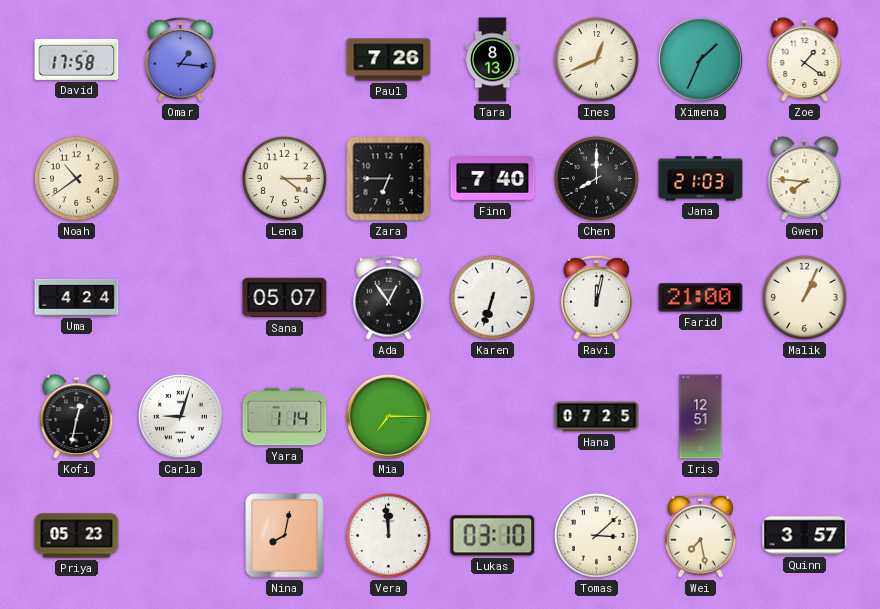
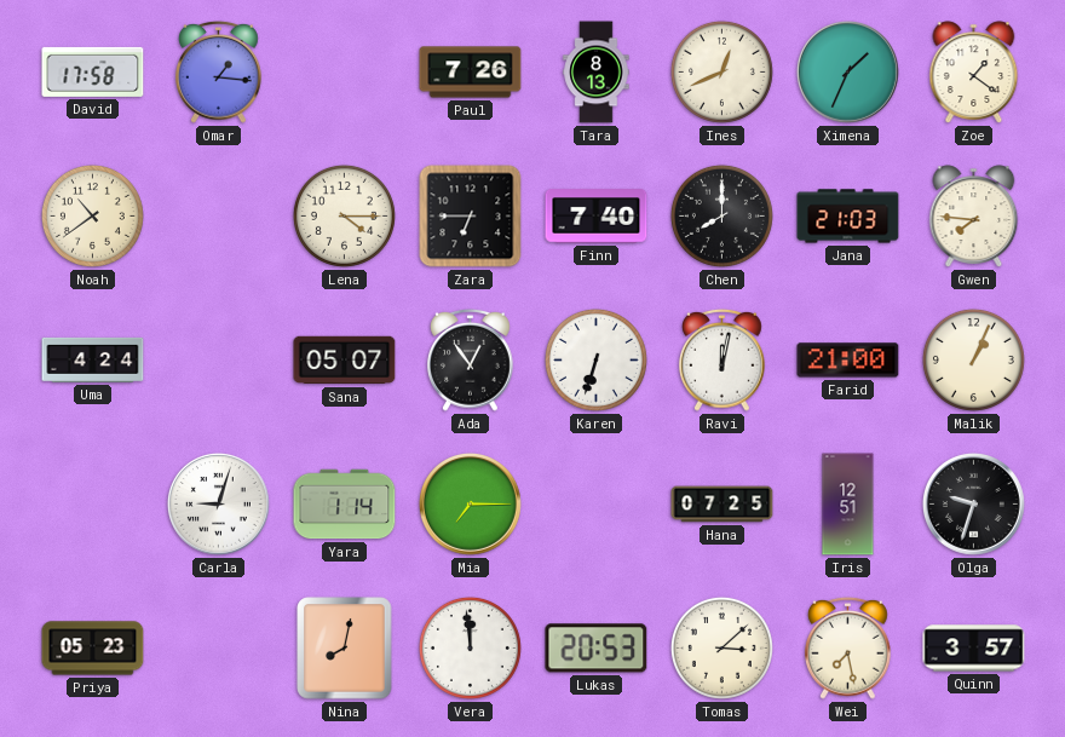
Kofi: 12:32 -> none
Olga: none -> 9:33
Lukas: 03:10 -> 20:53
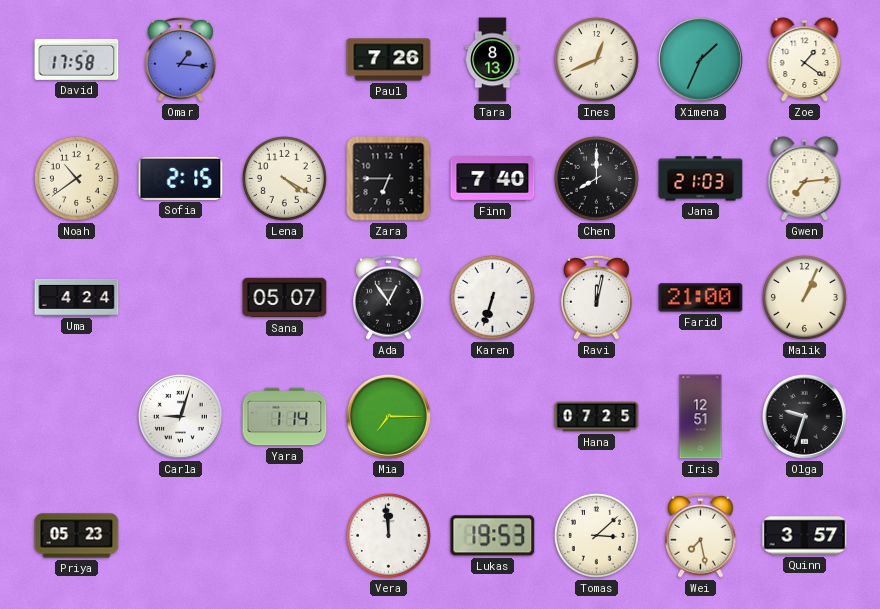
Sofia: none -> 2:15
Lena: 4:15 -> 4:20
Gwen: 7:46 -> 7:14
Nina: 8:02 -> none
Lukas: 20:53 -> 19:53
